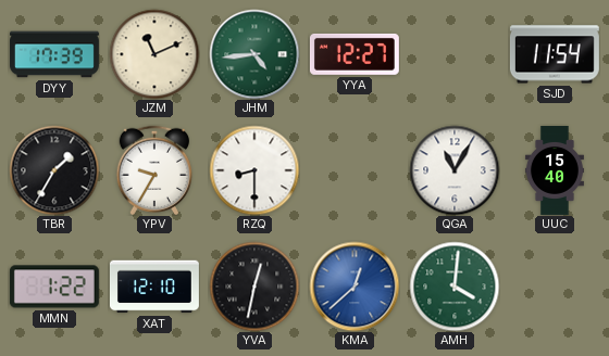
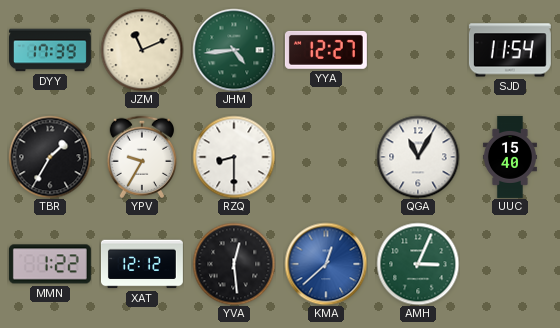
XAT: 12:10 -> 12:12
YVA: 12:32 -> 12:29
AMH: 4:01 -> 3:04
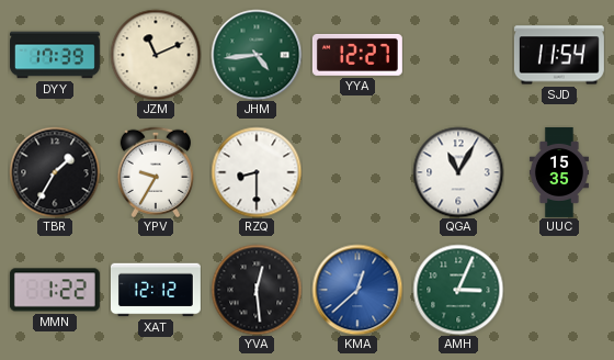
UUC: 15:40 -> 15:35
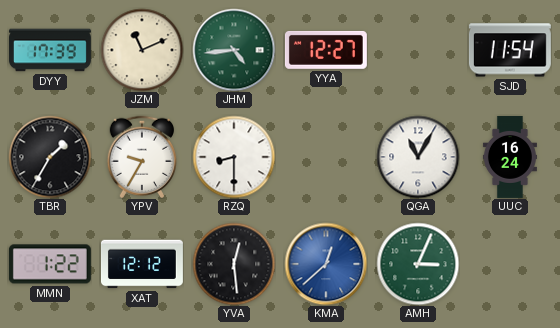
UUC: 15:35 -> 16:24
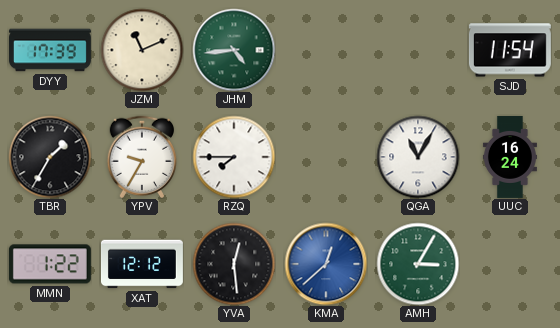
YYA: 12:27 -> none
RZQ: 8:30 -> 7:45
AMH: 3:04 -> 3:05
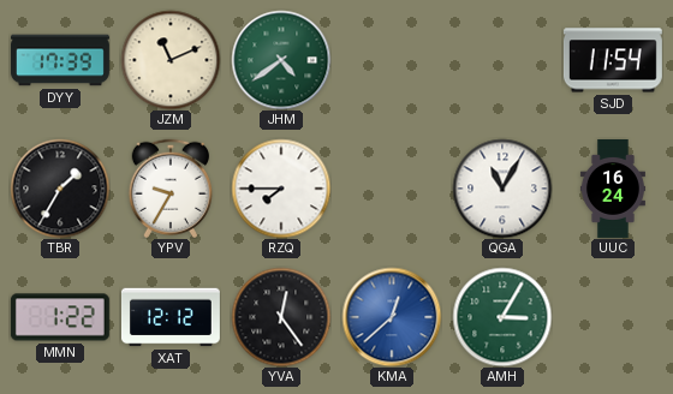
JHM: 4:44 -> 4:39
YVA: 12:29 -> 12:24
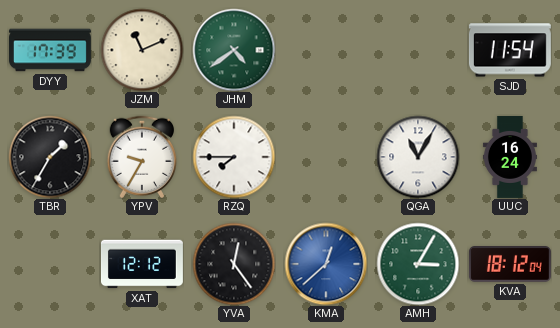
MMN: 1:22 -> none
KVA: none -> 18:12
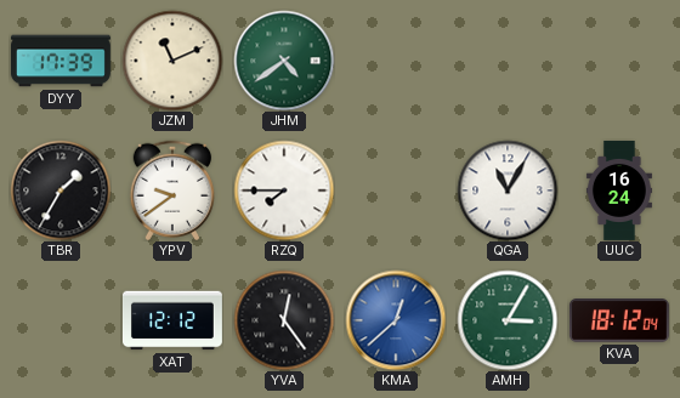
SJD: 11:54 -> none
YPV: 9:35 -> 9:39
